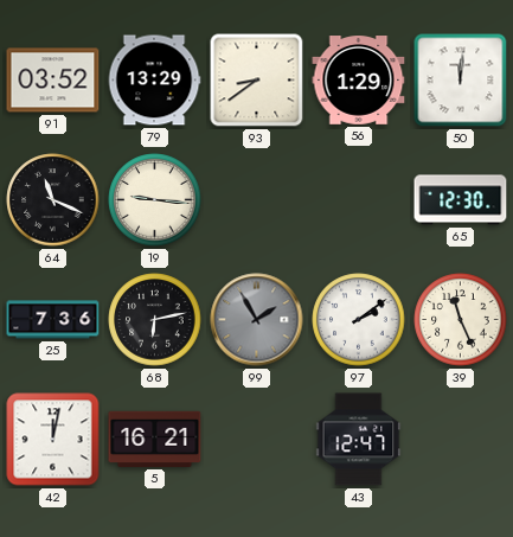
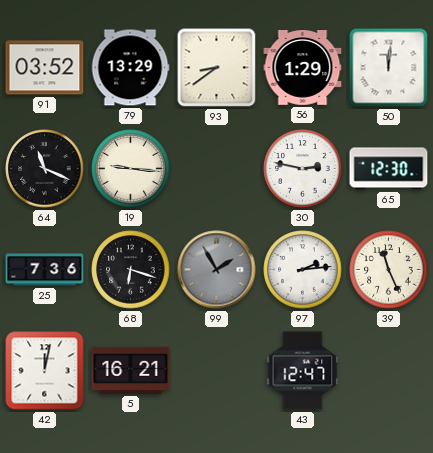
30: none -> 2:47
68: 6:13 -> 6:18
97: 2:09 -> 2:14
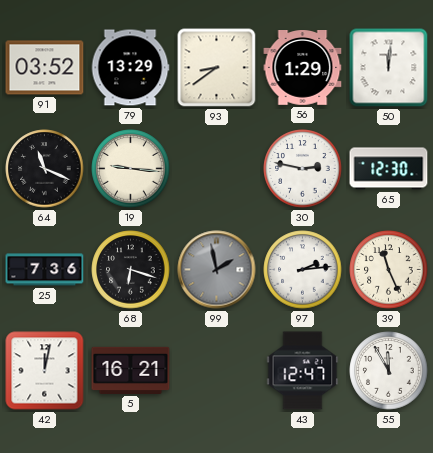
99: 1:55 -> 1:58
55: none -> 11:55
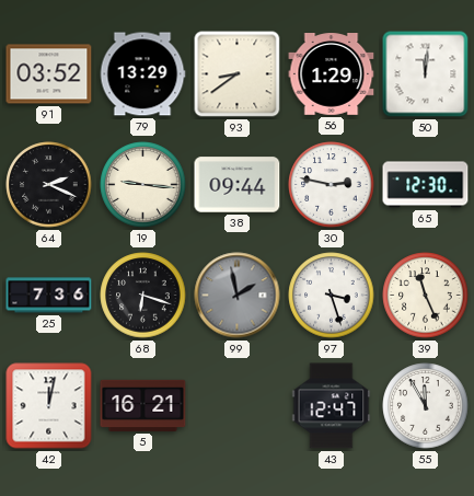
64: 11:19 -> 2:19
38: none -> 09:44
97: 2:14 -> 3:27
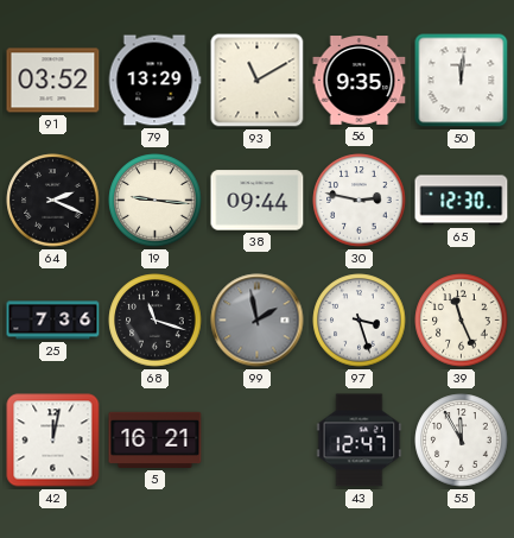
93: 8:39 -> 11:10
56: 1:29 -> 9:35
68: 6:18 -> 11:18
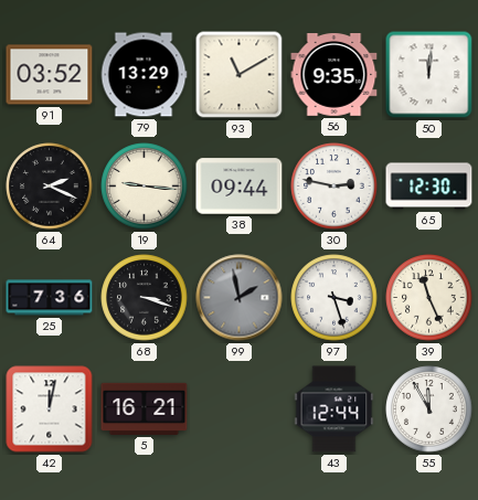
68: 11:18 -> 3:18
43: 12:47 -> 12:44
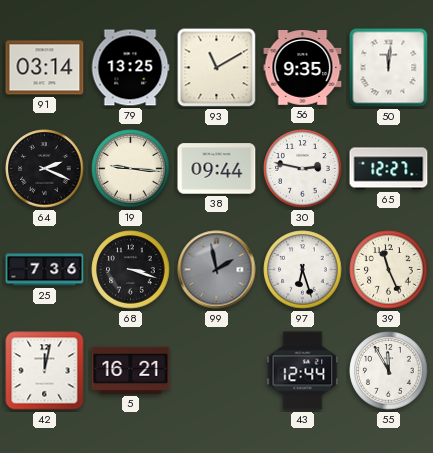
91: 03:52 -> 03:14
79: 13:29 -> 13:25
65: 12:30 -> 12:27
97: 3:27 -> 6:27
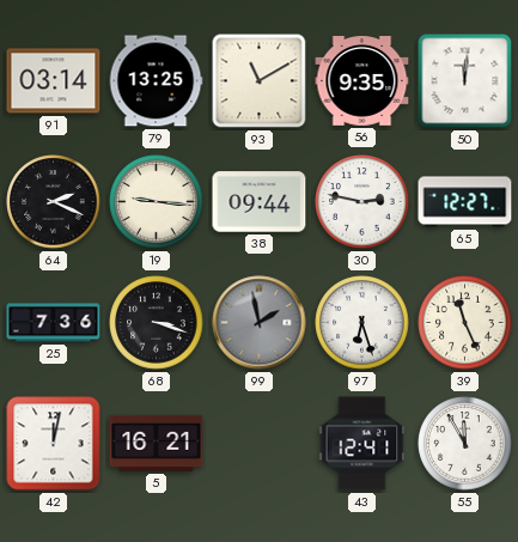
43: 12:44 -> 12:41
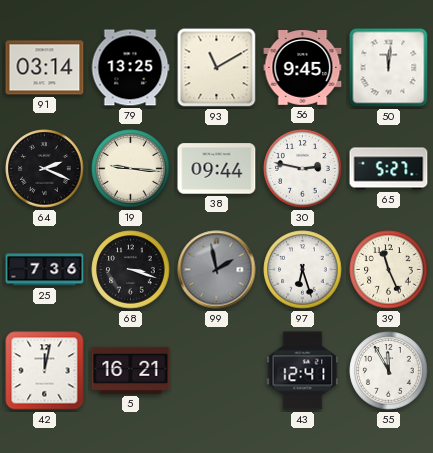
56: 9:35 -> 9:45
65: 12:27 -> 5:27
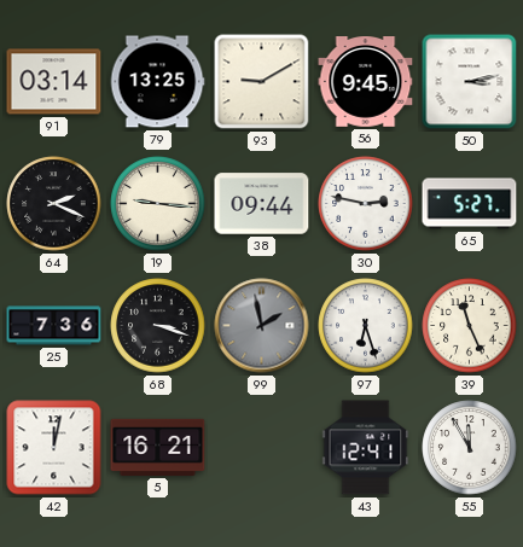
93: 11:10 -> 9:10
50: 12:01 -> 3:13
